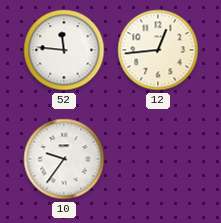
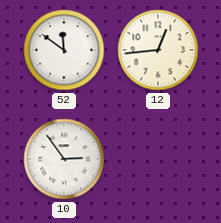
52: 11:46 -> 11:51
10: 9:36 -> 2:54
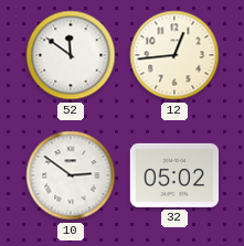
10: 2:54 -> 2:51
32: none -> 05:02
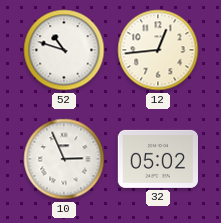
52: 11:51 -> 10:48
10: 2:51 -> 2:56
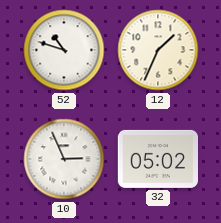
12: 12:44 -> 1:34
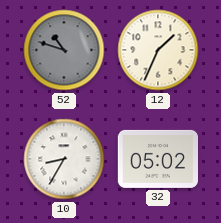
52 dial: white -> grey
10: 2:56 -> 8:35
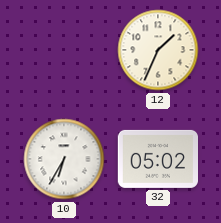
52: 10:48 -> none
10: 8:35 -> 6:35
